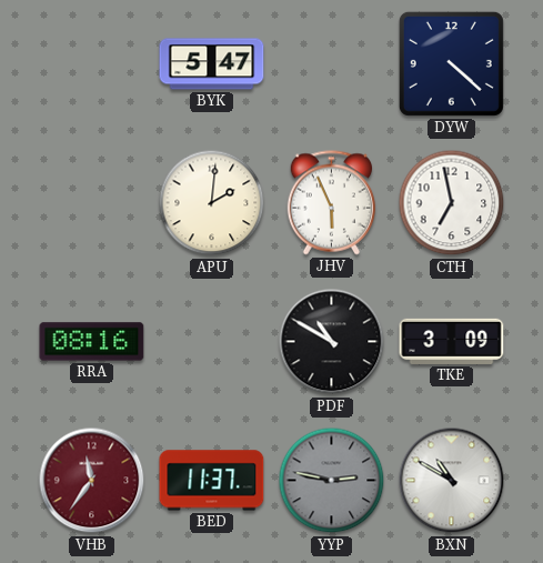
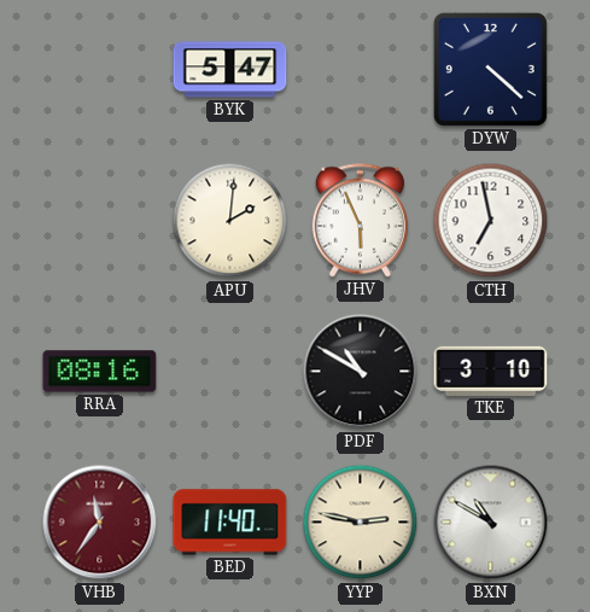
TKE: 3:09 -> 3:10
BED: 11:37 -> 11:40
YYP dial: grey -> cream
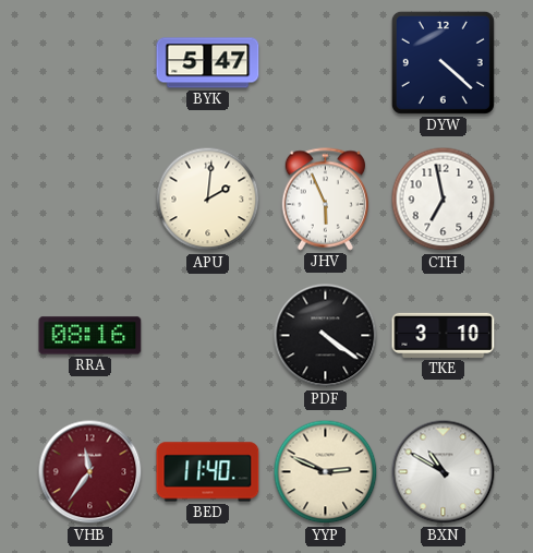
PDF: 10:50 -> 4:21
YYP: 2:47 -> 2:49
